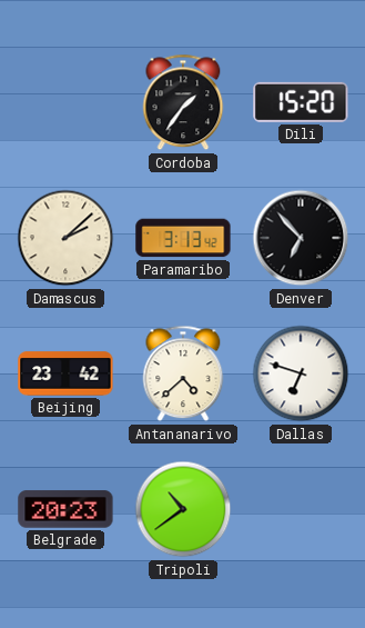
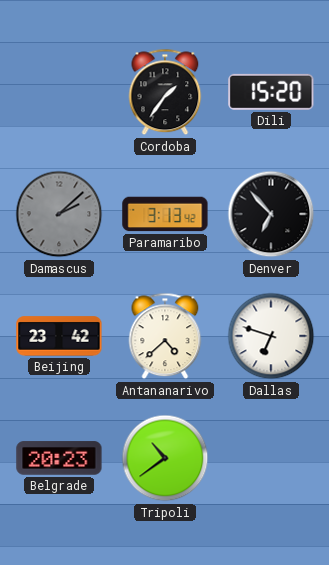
Damascus dial: cream -> grey
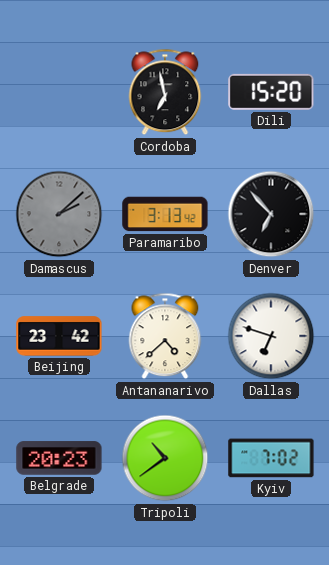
Cordoba: 1:36 -> 6:58
Kyiv: none -> 7:02
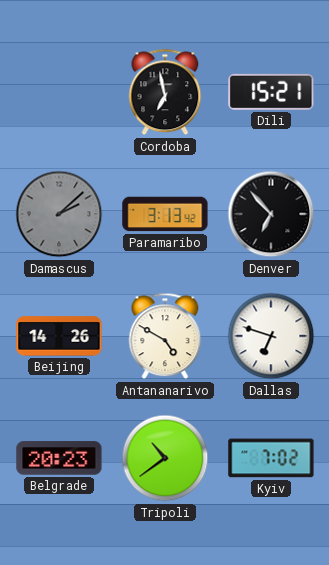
Dili: 15:20 -> 15:21
Beijing: 23:42 -> 14:26
Antananarivo: 4:38 -> 4:50
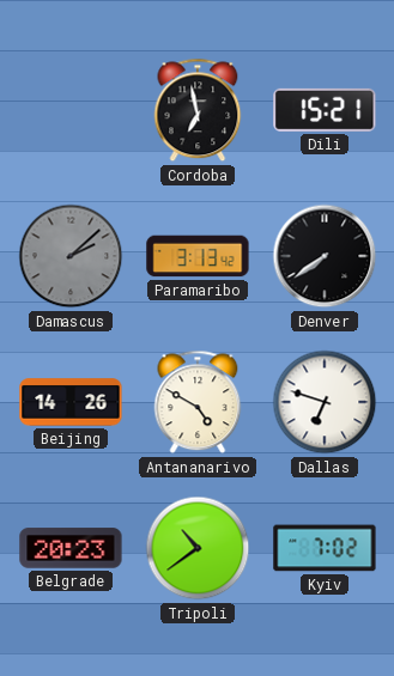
Denver: 6:53 -> 7:39
